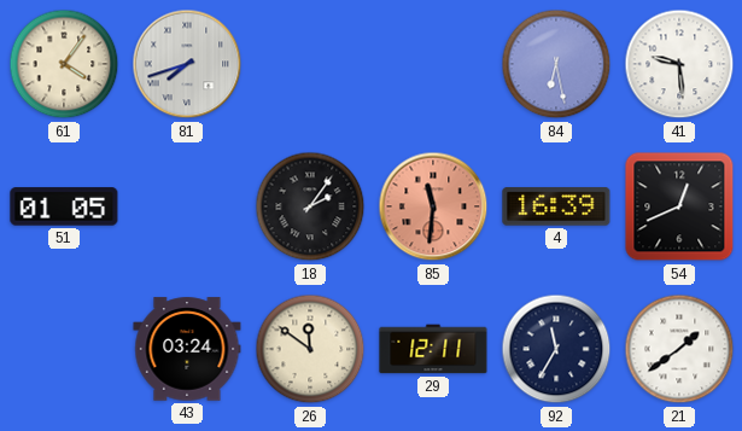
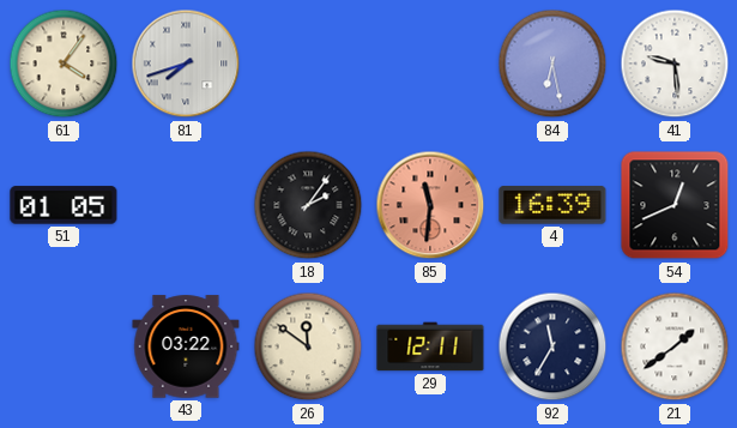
43: 03:24 -> 03:22
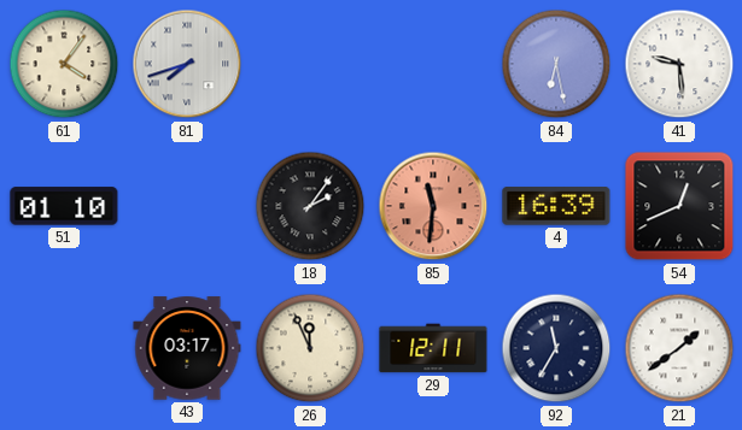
51: 01:05 -> 01:10
43: 03:22 -> 03:17
26: 11:51 -> 11:56
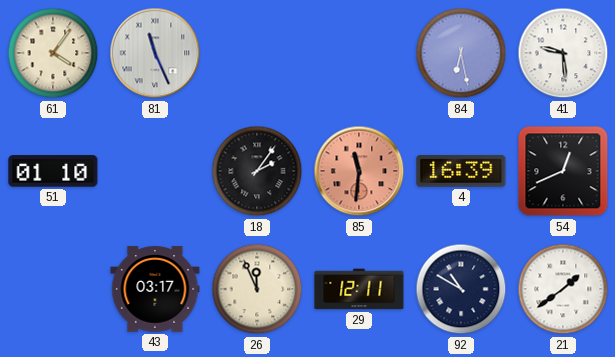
81: 7:42 -> 11:26
92: 11:35 -> 10:50
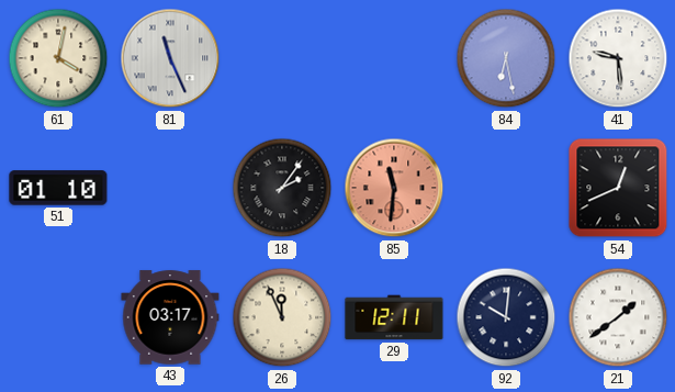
61: 4:06 -> 4:02
4: 16:39 -> none
92: 10:50 -> 10:01
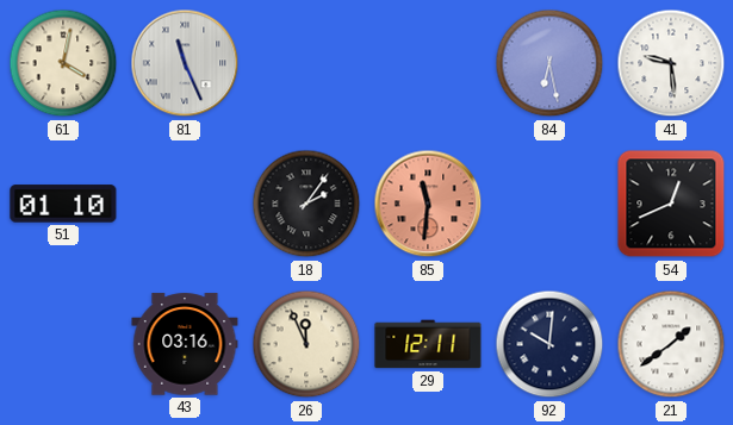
43: 03:17 -> 03:16
